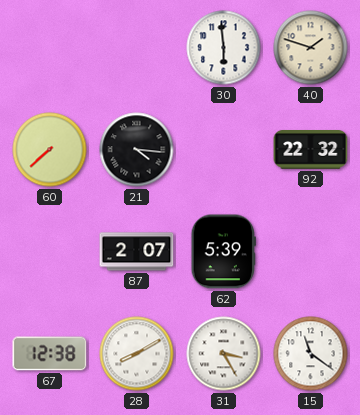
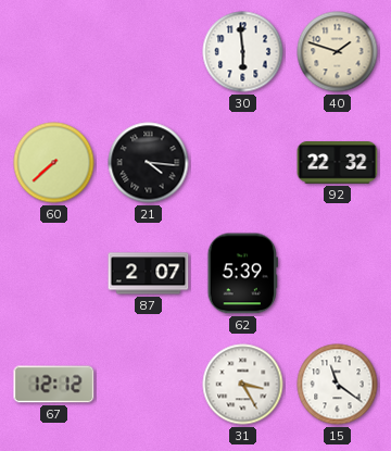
67: 12:38 -> 12:12
28: 8:10 -> none
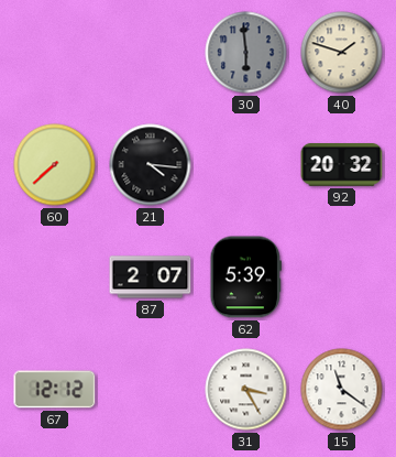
30 dial: white -> grey
92: 22:32 -> 20:32
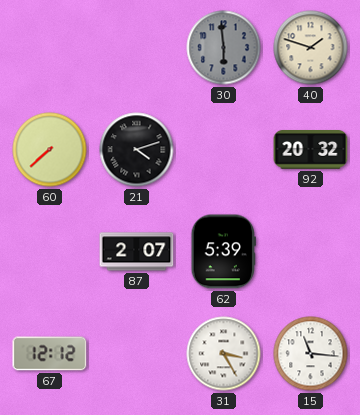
21: 4:16 -> 4:12
15: 11:21 -> 11:16
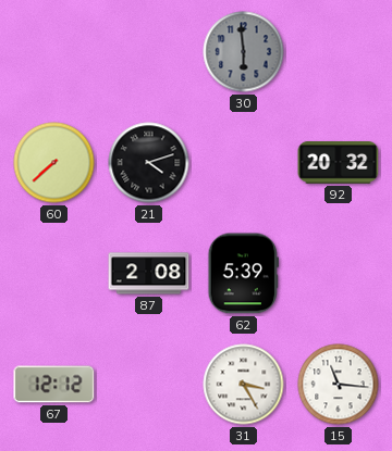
40: 1:48 -> none
87: 2:07 -> 2:08
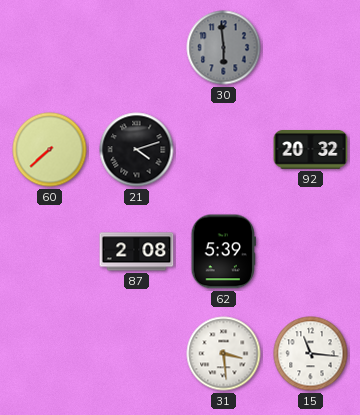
67: 12:12 -> none
31: 3:25 -> 3:29
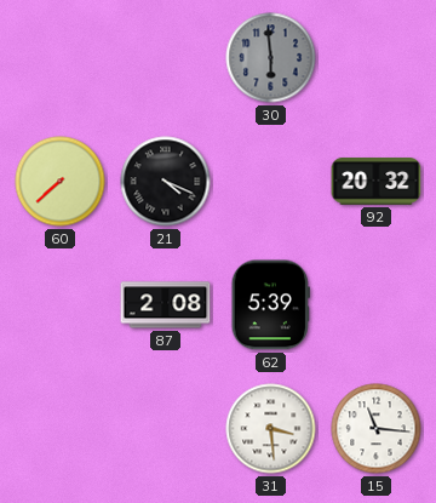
21: 4:12 -> 4:19
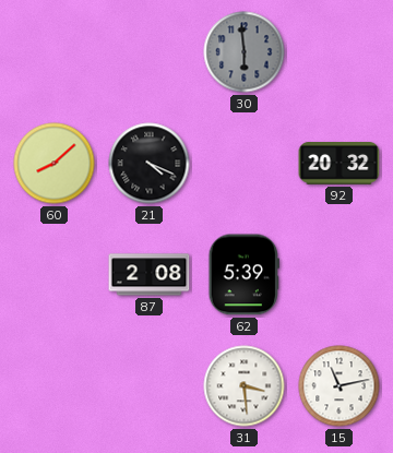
60: 7:38 -> 8:08
15: 11:16 -> 11:13
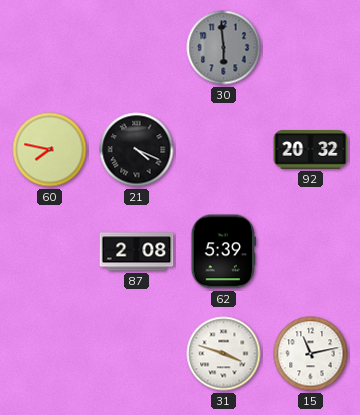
60: 8:08 -> 7:47
31: 3:29 -> 3:48
